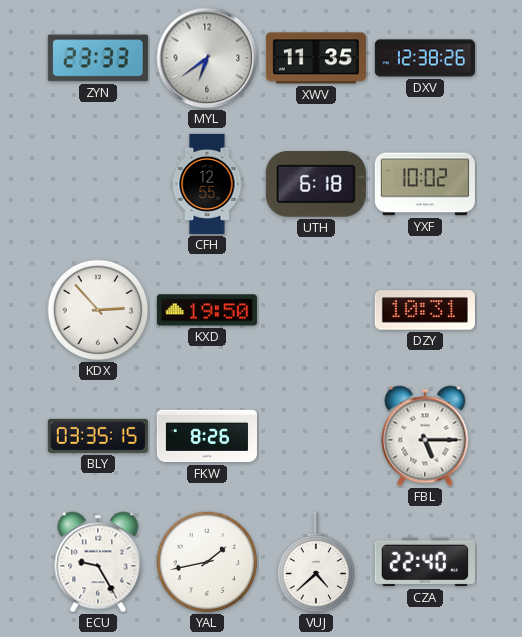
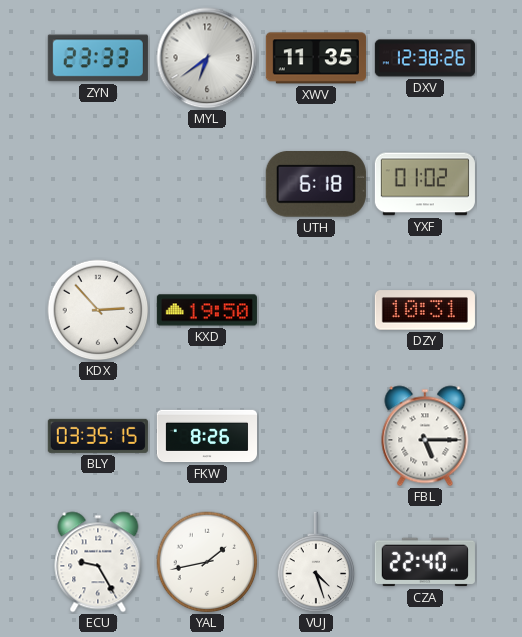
CFH: 12:55 -> none
YXF: 10:02 -> 01:02
VUJ: 4:38 -> 4:27
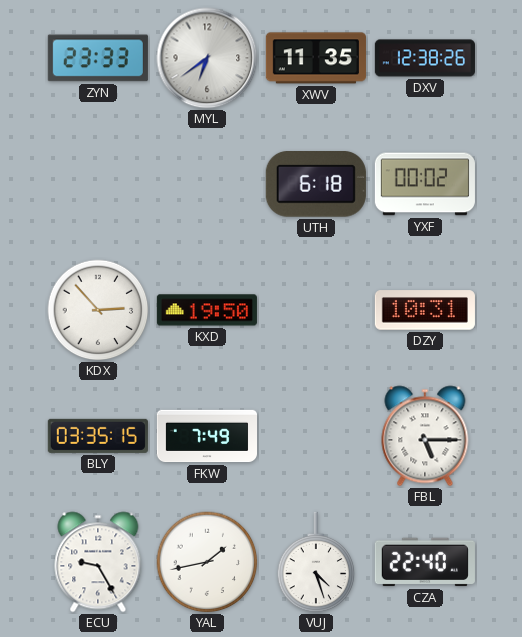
YXF: 01:02 -> 00:02
FKW: 8:26 -> 7:49
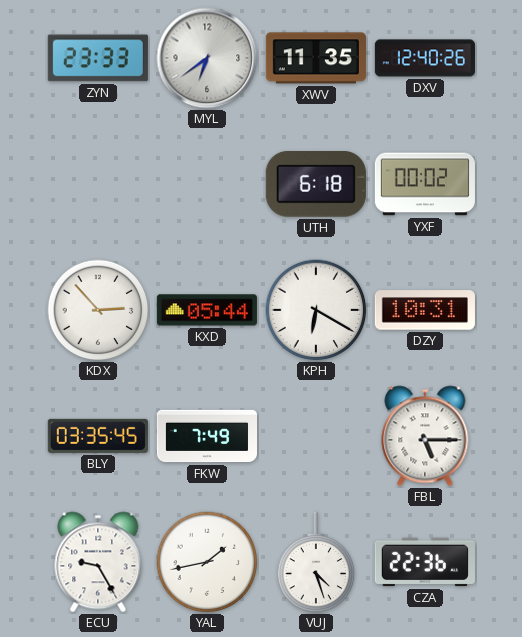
DXV: 12:38 -> 12:40
KXD: 19:50 -> 05:44
KPH: none -> 6:20
BLY: 03:35:15 -> 03:35:45
CZA: 22:40 -> 22:36
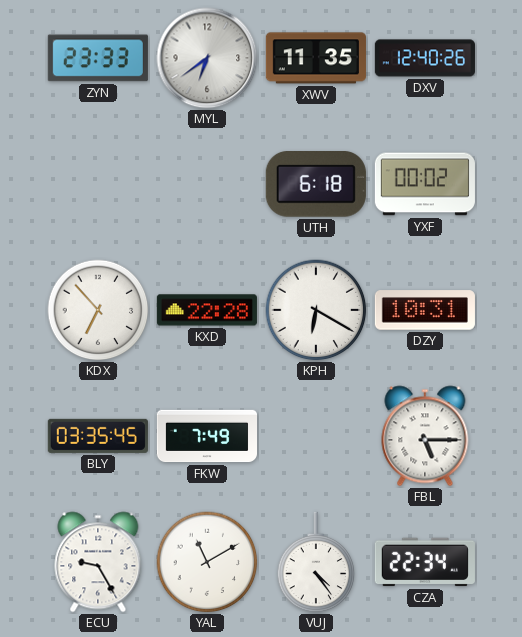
KDX: 2:53 -> 6:53
KXD: 05:44 -> 22:28
YAL: 1:43 -> 11:10
VUJ: 4:27 -> 4:24
CZA: 22:36 -> 22:34
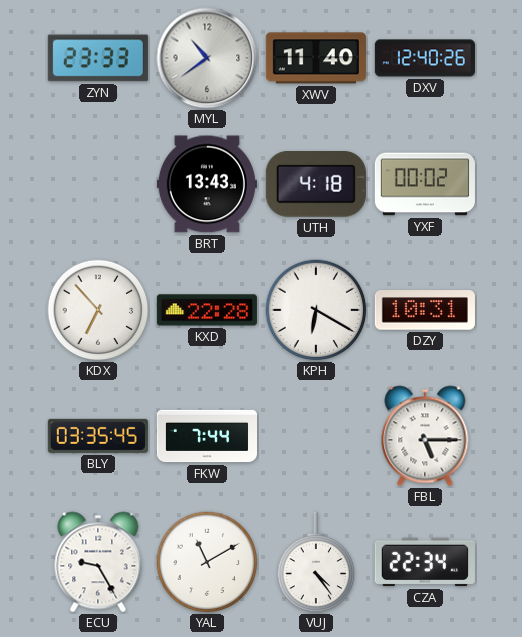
MYL: 6:39 -> 10:39
XWV: 11:35 -> 11:40
BRT: none -> 13:43
UTH: 6:18 -> 4:18
FKW: 7:49 -> 7:44
